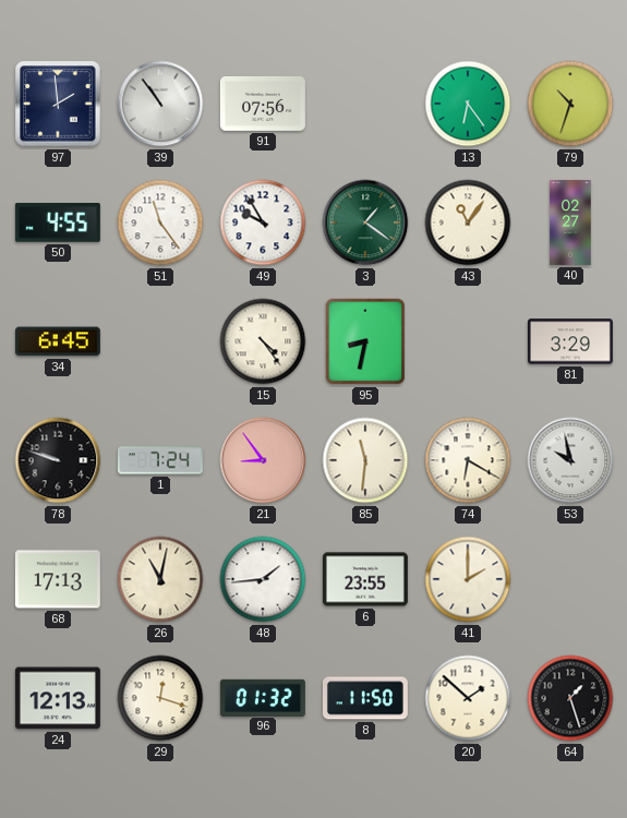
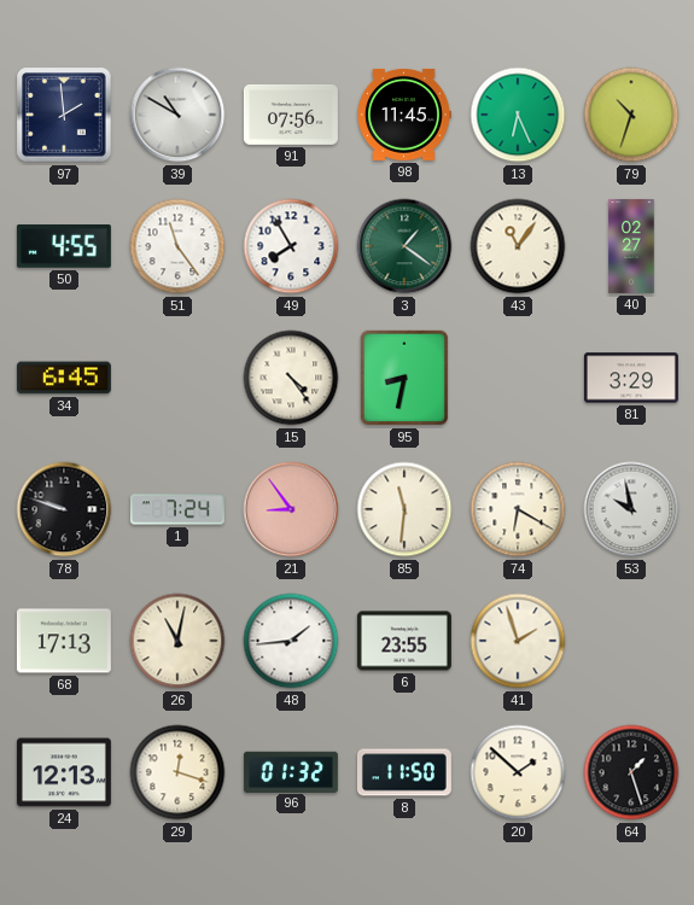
39: 10:54 -> 10:50
98: none -> 11:45
13: 6:24 -> 6:26
49: 9:55 -> 7:55
41: 2:00 -> 1:57
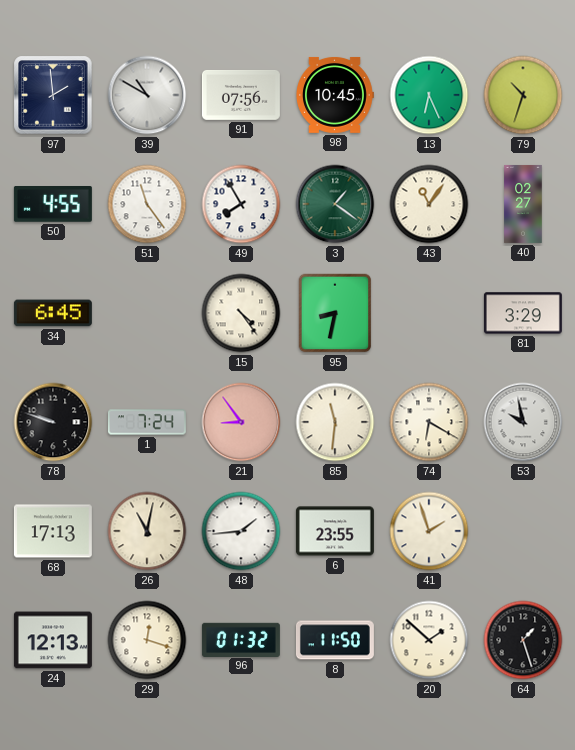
98: 11:45 -> 10:45
